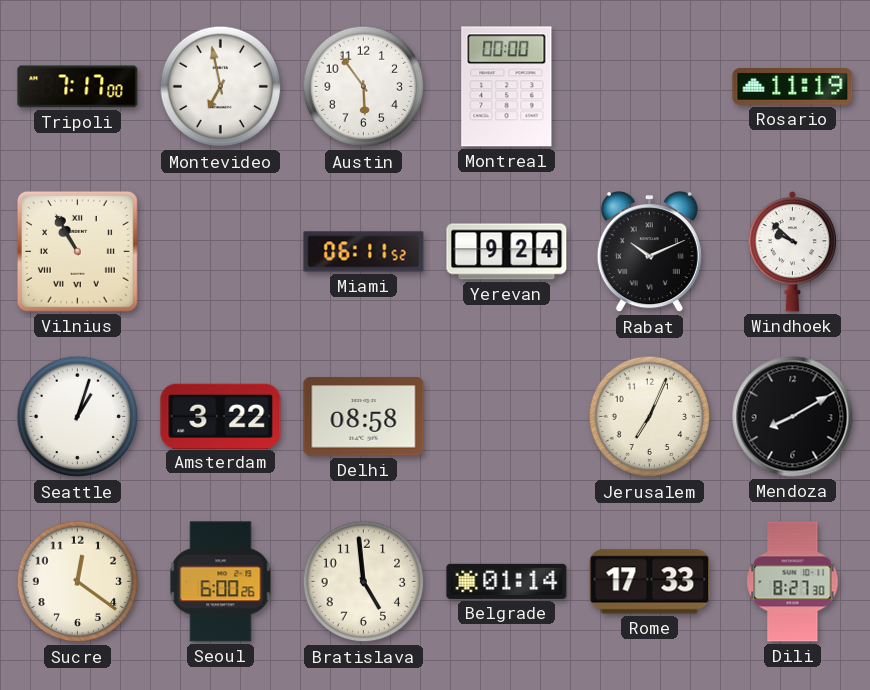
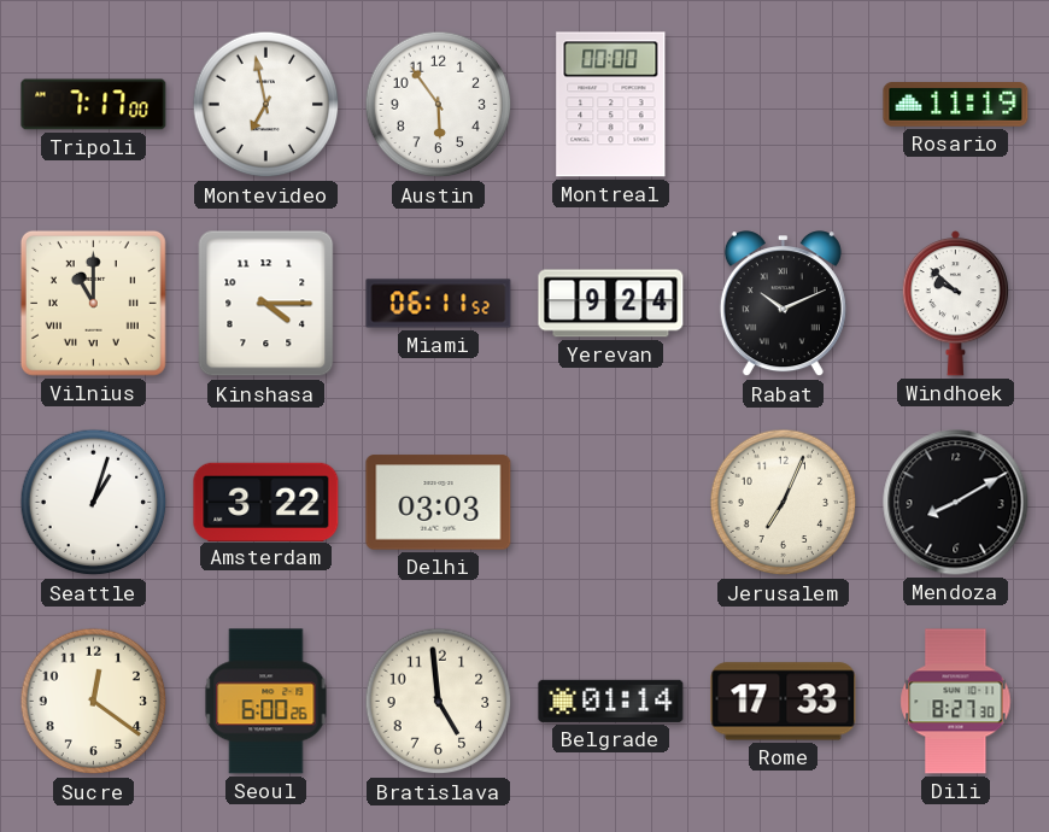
Vilnius: 10:55 -> 11:00
Kinshasa: none -> 4:15
Delhi: 08:58 -> 03:03
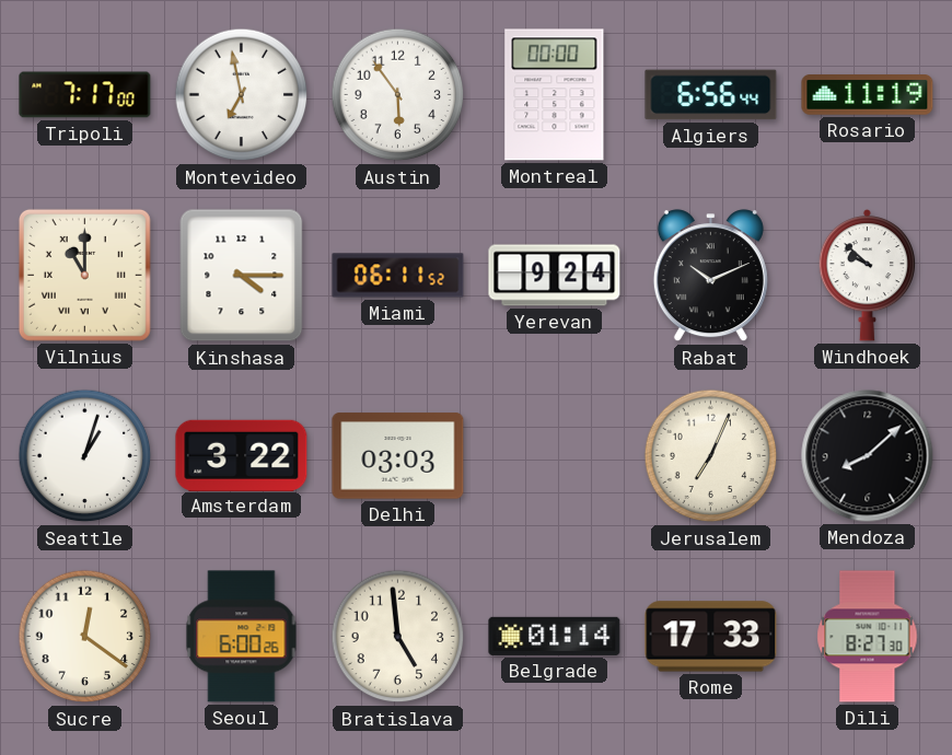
Algiers: none -> 6:56
Mendoza: 8:10 -> 8:08
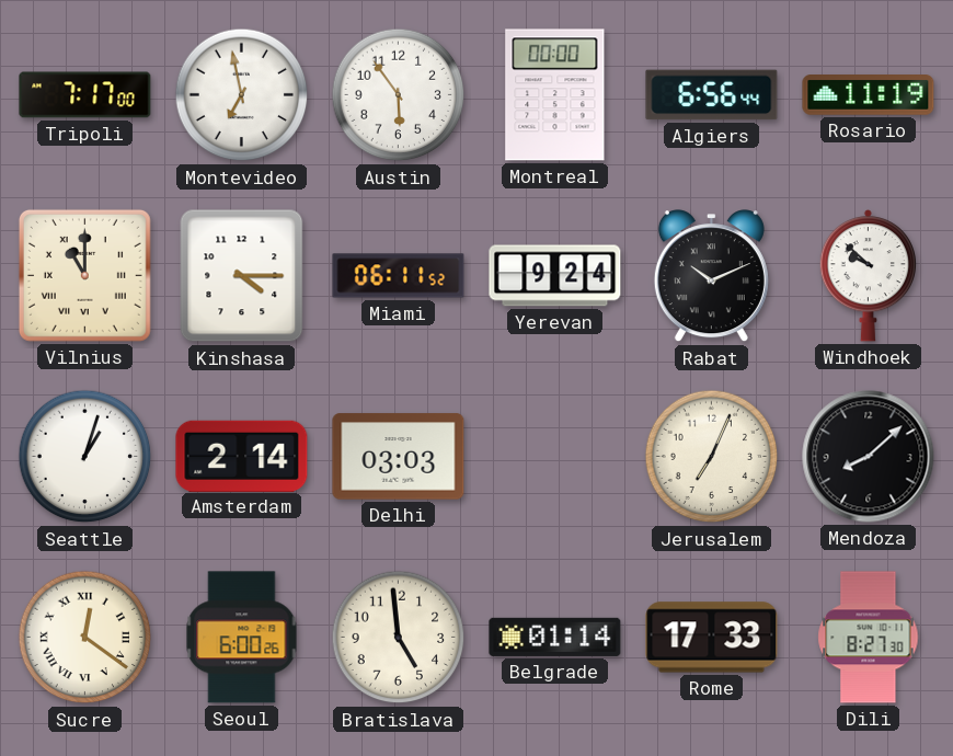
Amsterdam: 3:22 -> 2:14
Sucre numerals: Arabic -> Roman
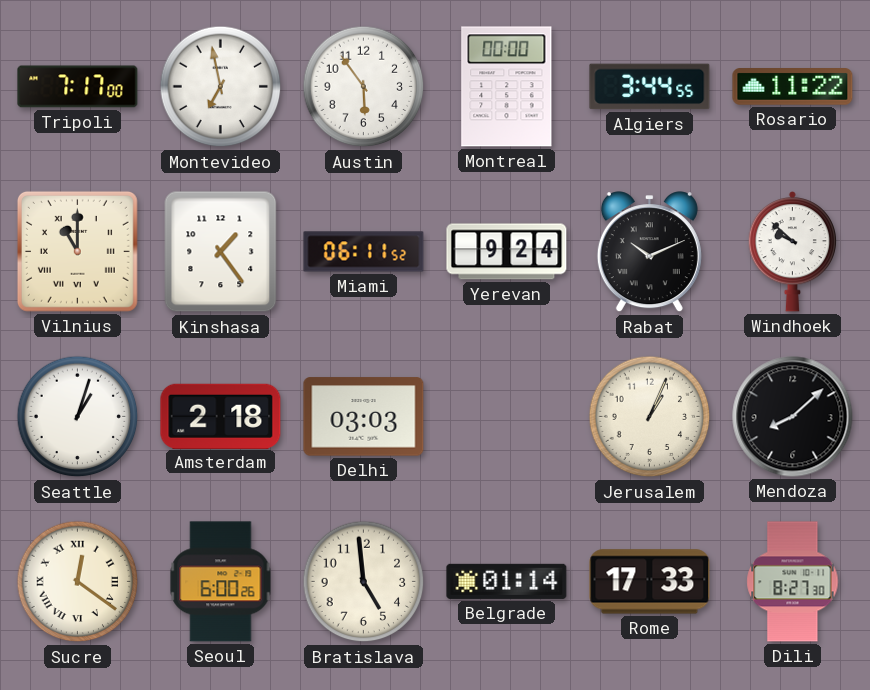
Algiers: 6:56 -> 3:44
Rosario: 11:19 -> 11:22
Kinshasa: 4:15 -> 1:24
Amsterdam: 2:14 -> 2:18
Jerusalem: 7:04 -> 1:04
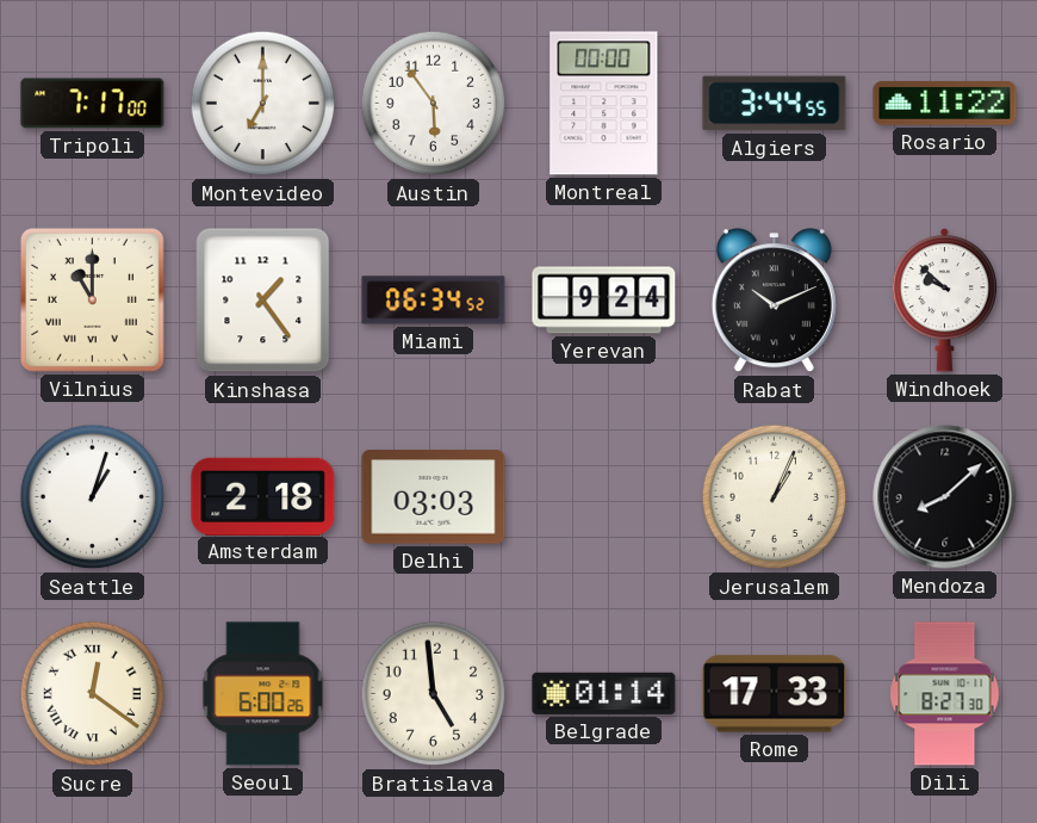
Montevideo: 6:58 -> 7:00
Miami: 06:11 -> 06:34
